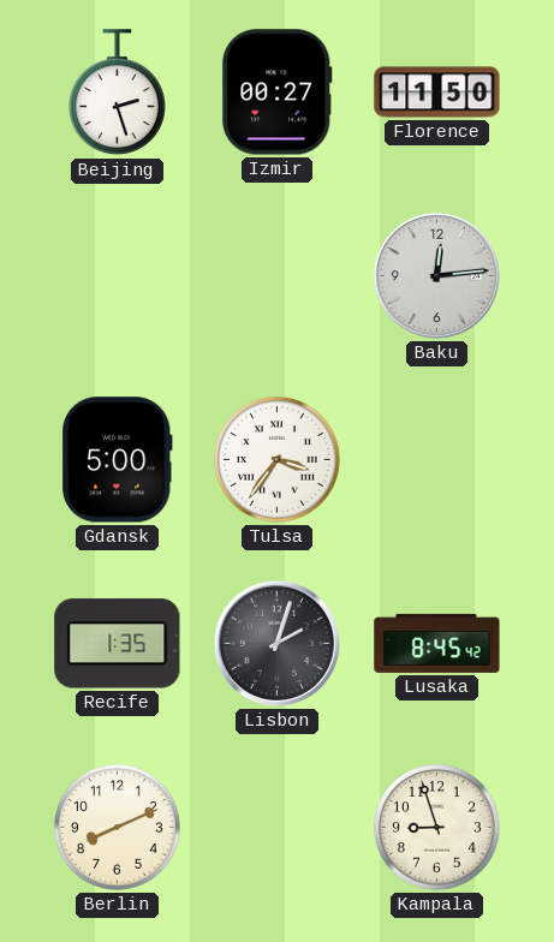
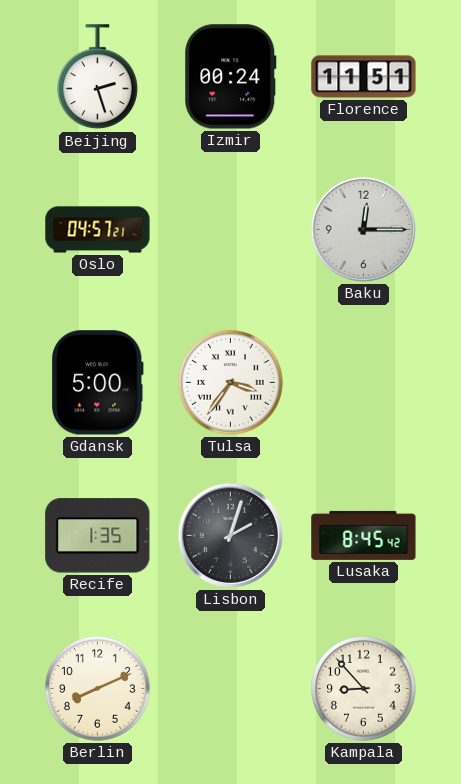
Izmir: 00:27 -> 00:24
Florence: 11:50 -> 11:51
Oslo: none -> 04:57
Baku: 12:14 -> 12:15
Kampala: 8:57 -> 8:53
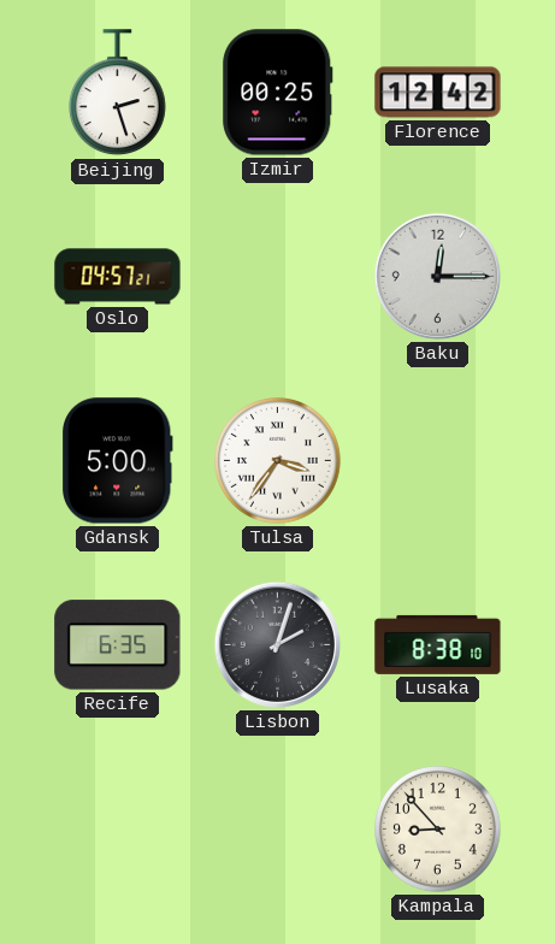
Izmir: 00:24 -> 00:25
Florence: 11:51 -> 12:42
Recife: 1:35 -> 6:35
Lusaka: 8:45 -> 8:38
Berlin: 8:11 -> none
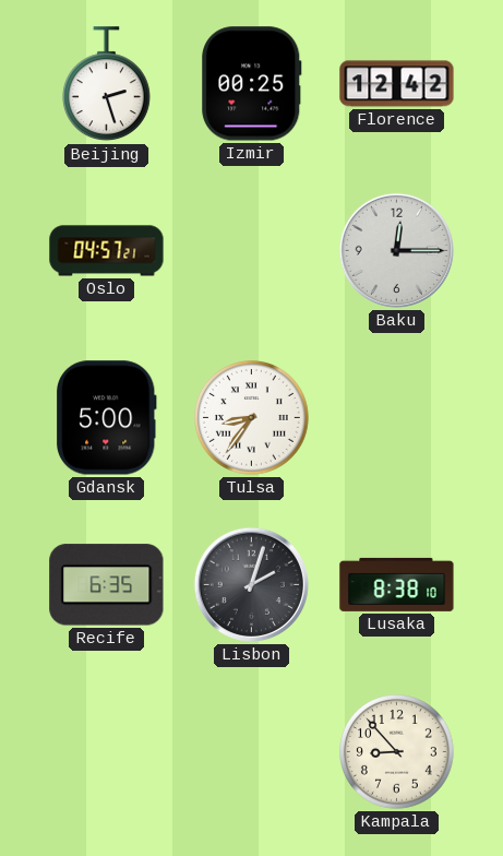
Tulsa: 3:36 -> 8:36
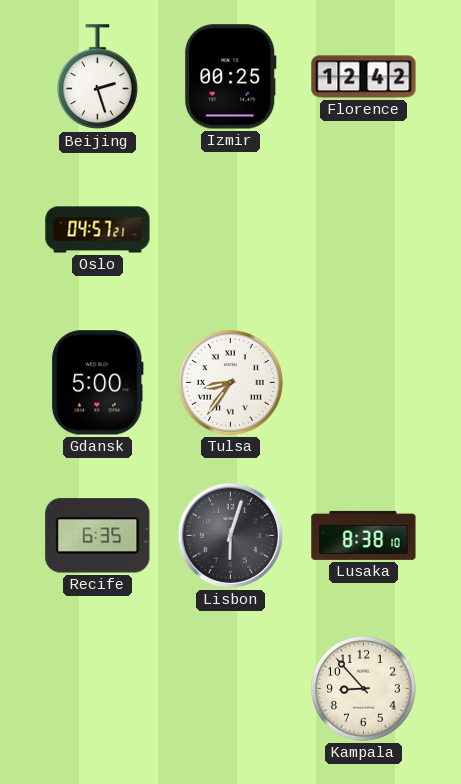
Baku: 12:15 -> none
Lisbon: 2:03 -> 6:03
